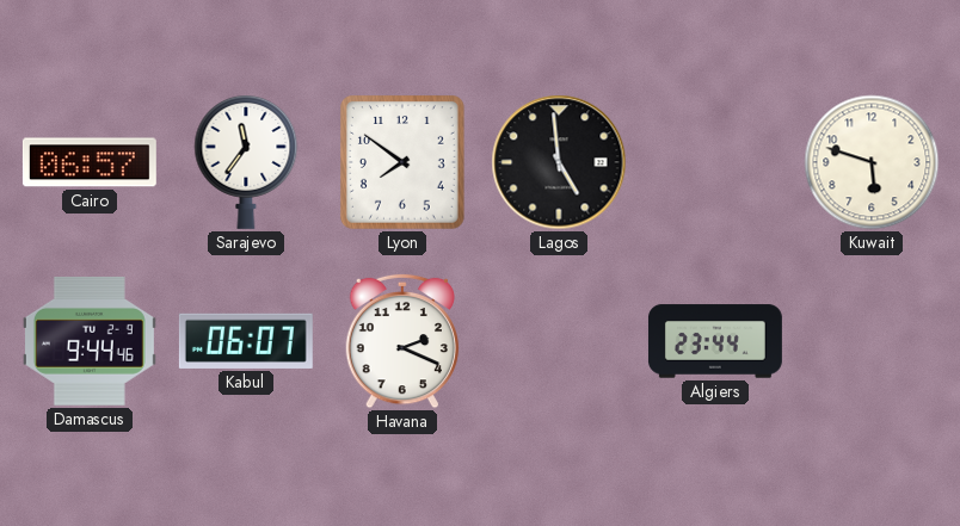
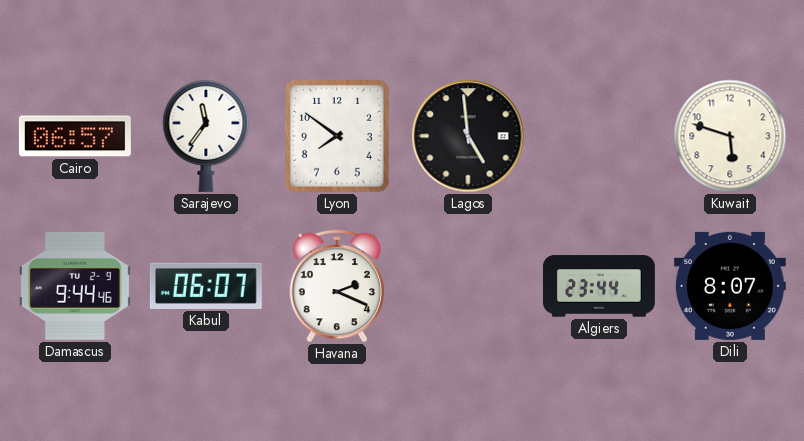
Dili: none -> 8:07
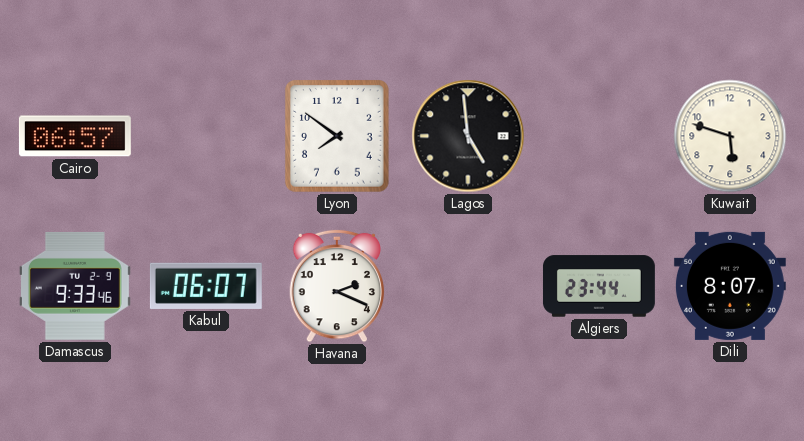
Sarajevo: 11:36 -> none
Damascus: 9:44 -> 9:33
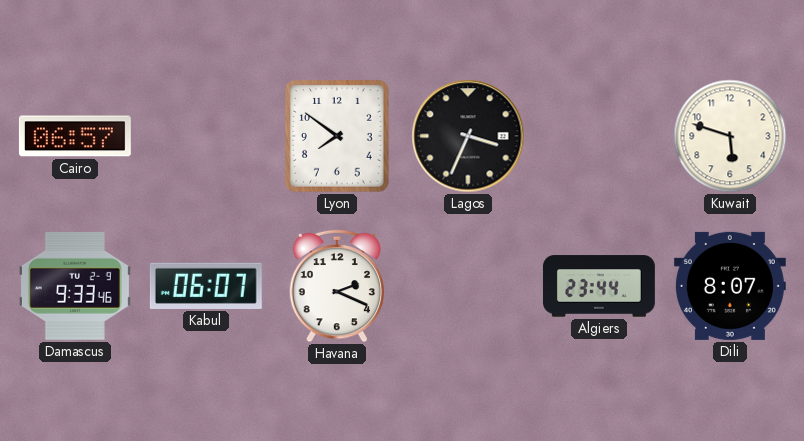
Lagos: 4:59 -> 3:34
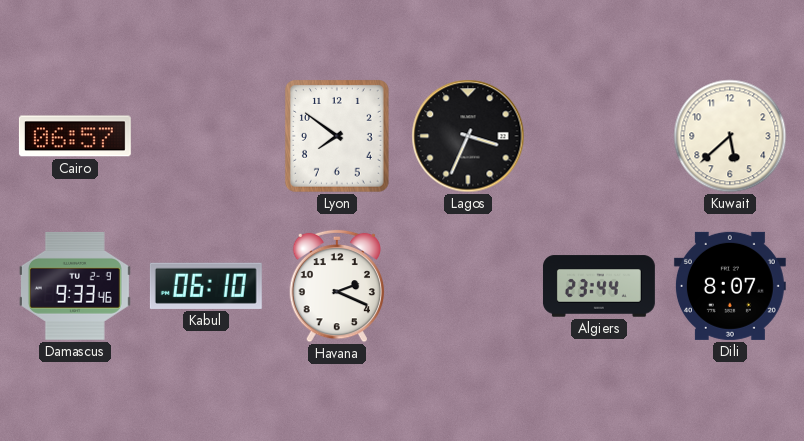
Kuwait: 5:48 -> 5:38
Kabul: 06:07 -> 06:10
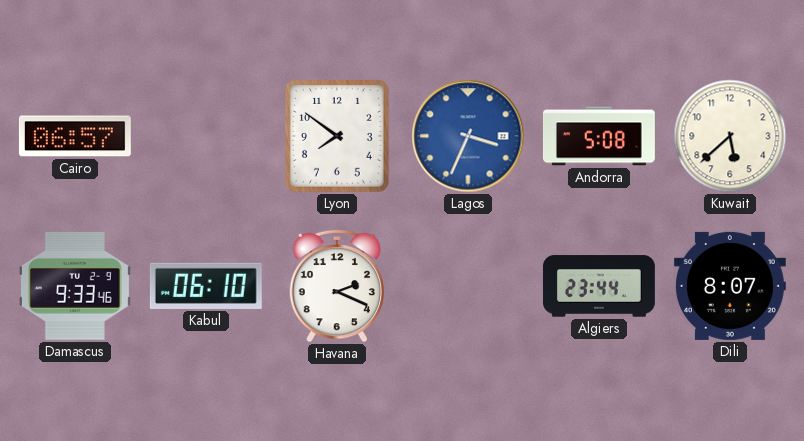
Lagos dial: black -> blue
Andorra: none -> 5:08
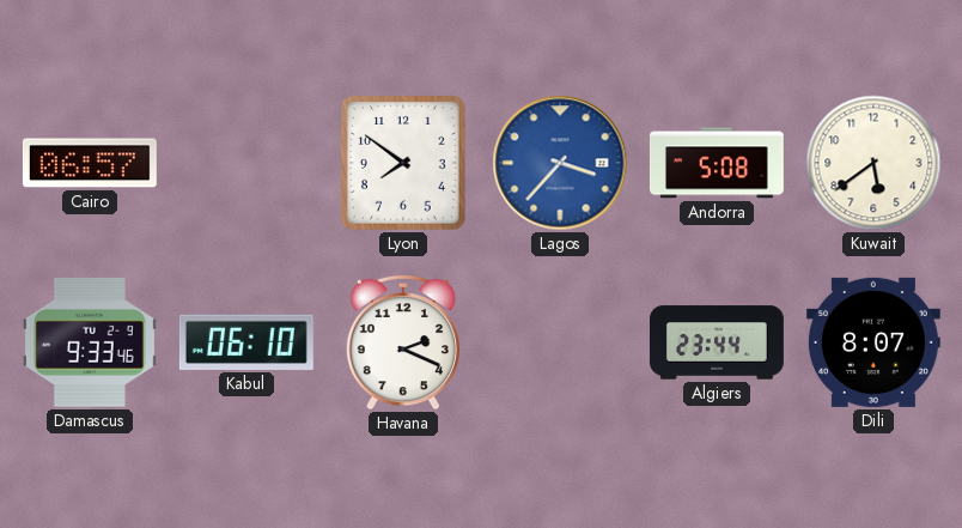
Lagos: 3:34 -> 3:37
Kuwait: 5:38 -> 5:39
